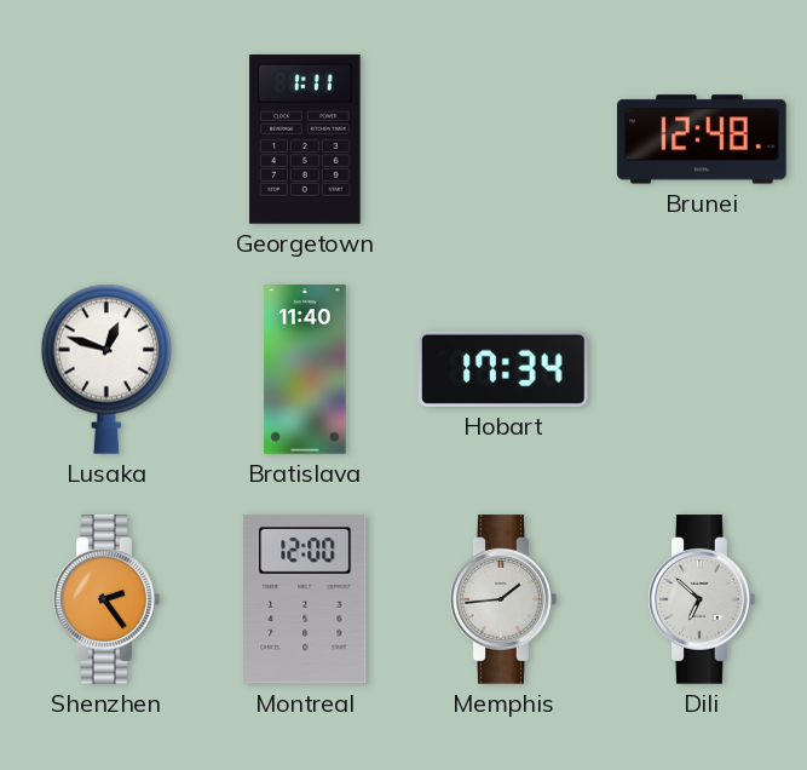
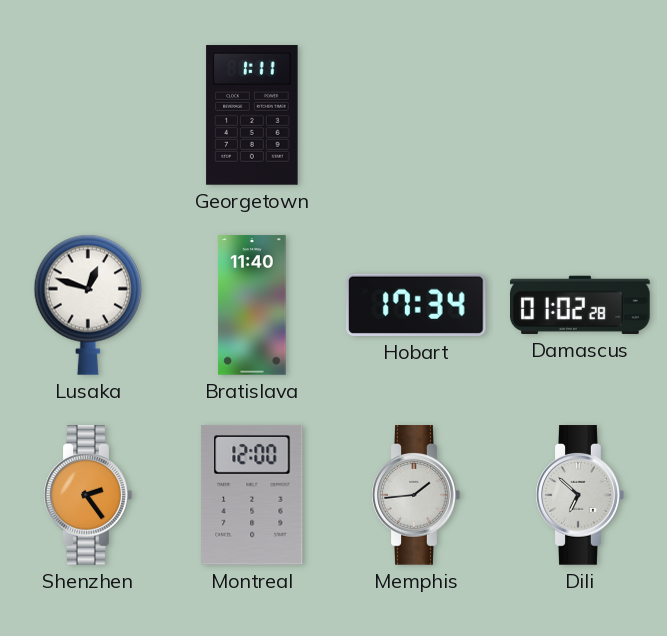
Brunei: 12:48 -> none
Damascus: none -> 01:02
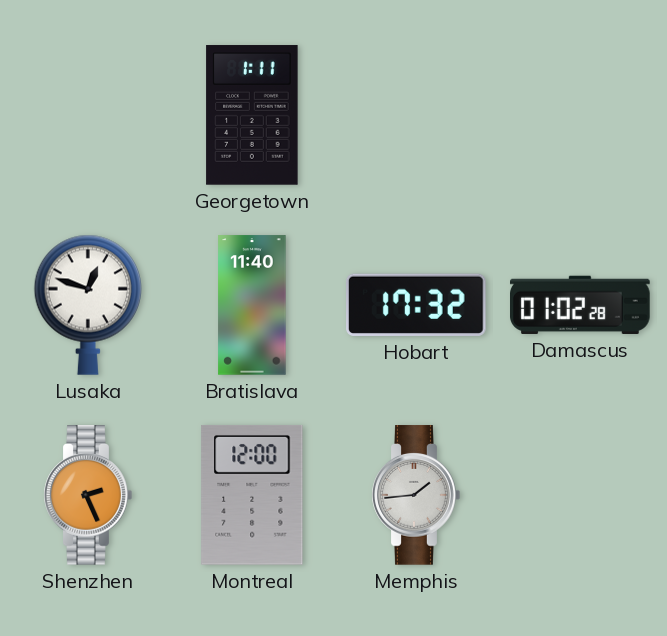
Hobart: 17:34 -> 17:32
Shenzhen: 2:24 -> 2:26
Dili: 6:52 -> none
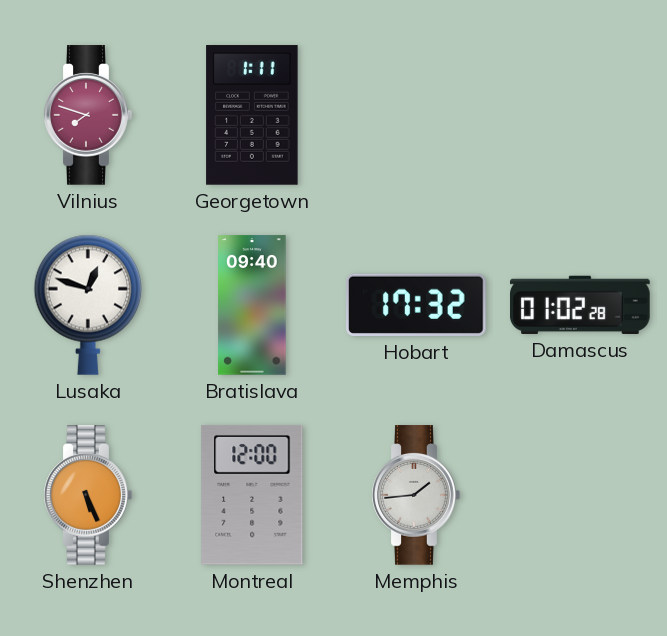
Vilnius: none -> 7:48
Bratislava: 11:40 -> 09:40
Shenzhen: 2:26 -> 5:26
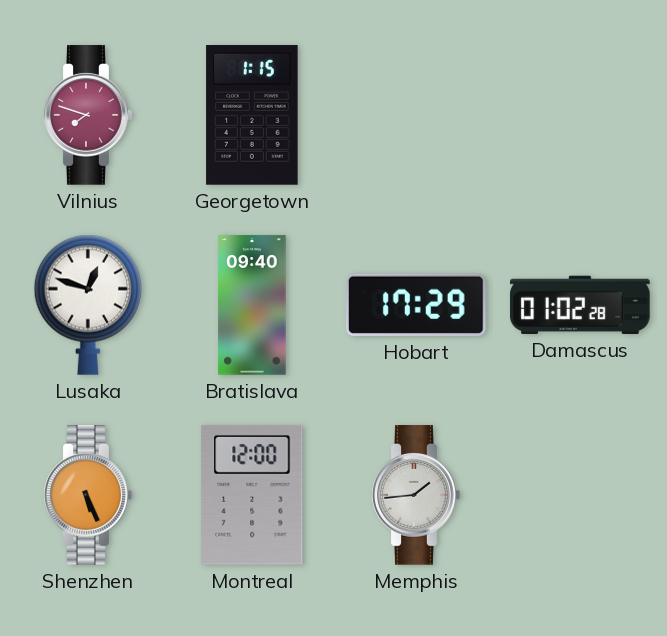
Georgetown: 1:11 -> 1:15
Hobart: 17:32 -> 17:29
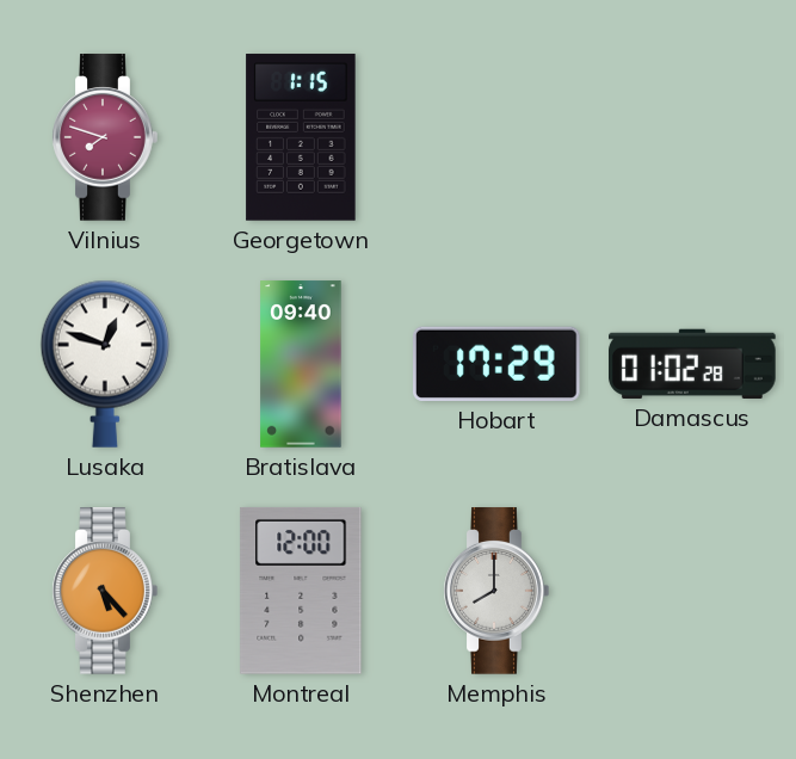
Shenzhen: 5:26 -> 5:23
Memphis: 1:44 -> 8:00
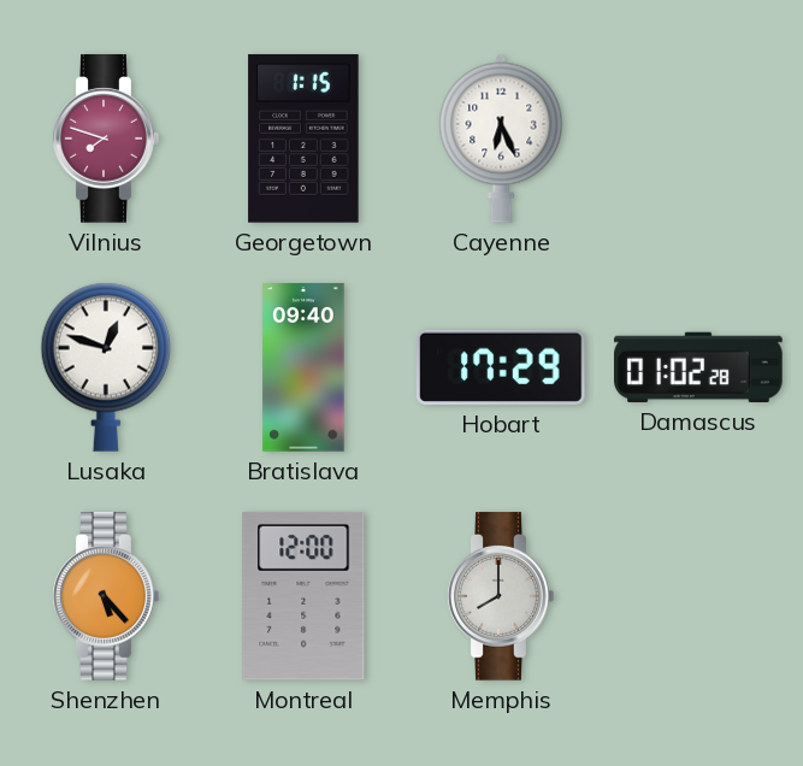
Cayenne: none -> 6:26
